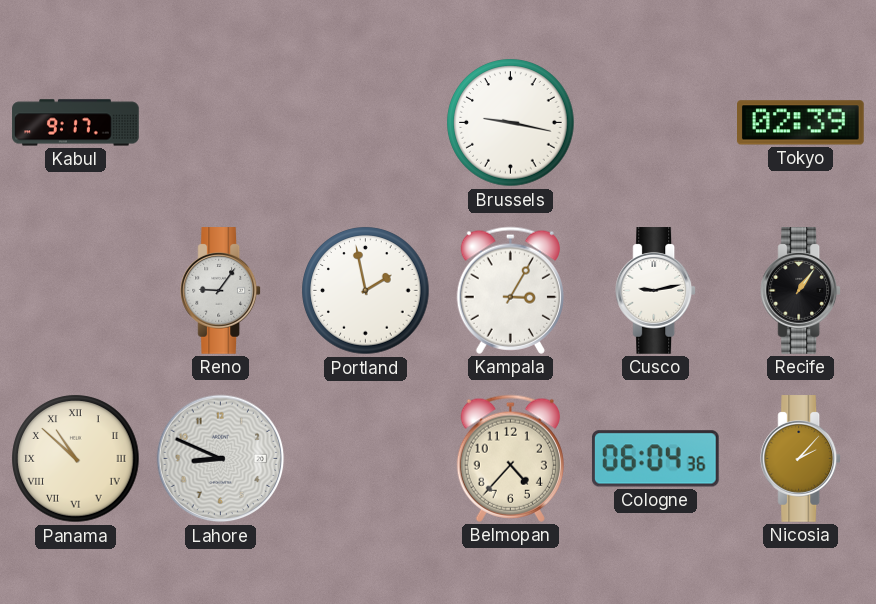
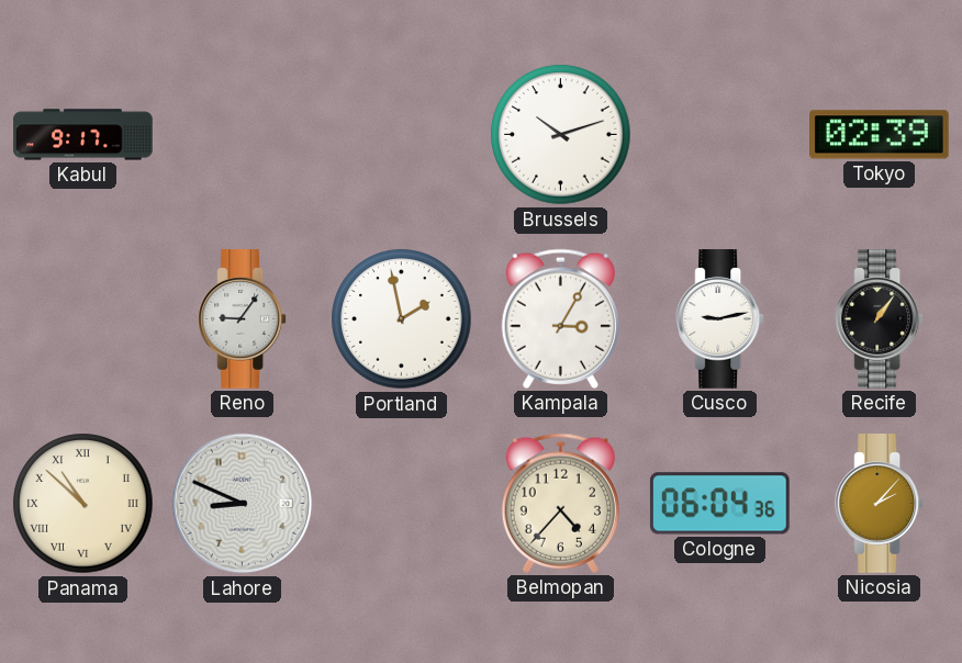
Brussels: 9:17 -> 10:12
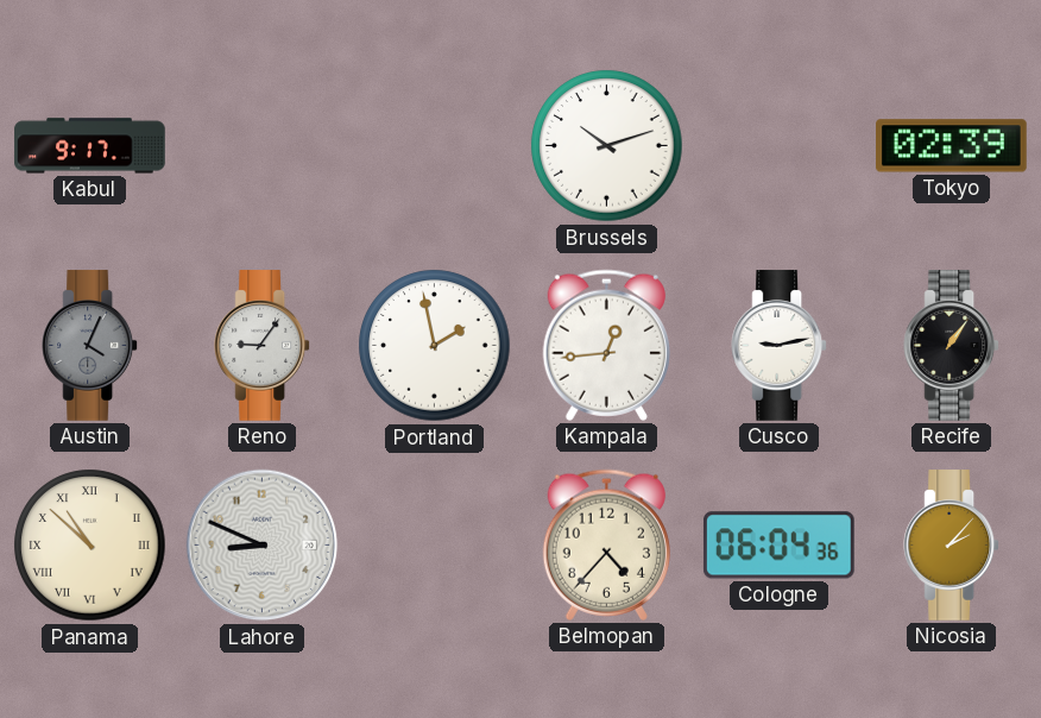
Austin: none -> 4:04
Kampala: 3:05 -> 12:44
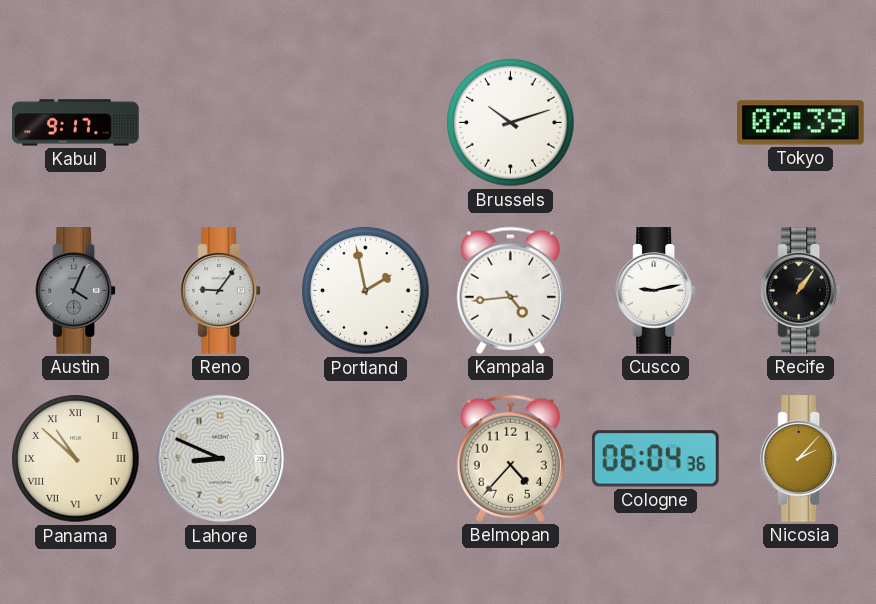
Kampala: 12:44 -> 4:44
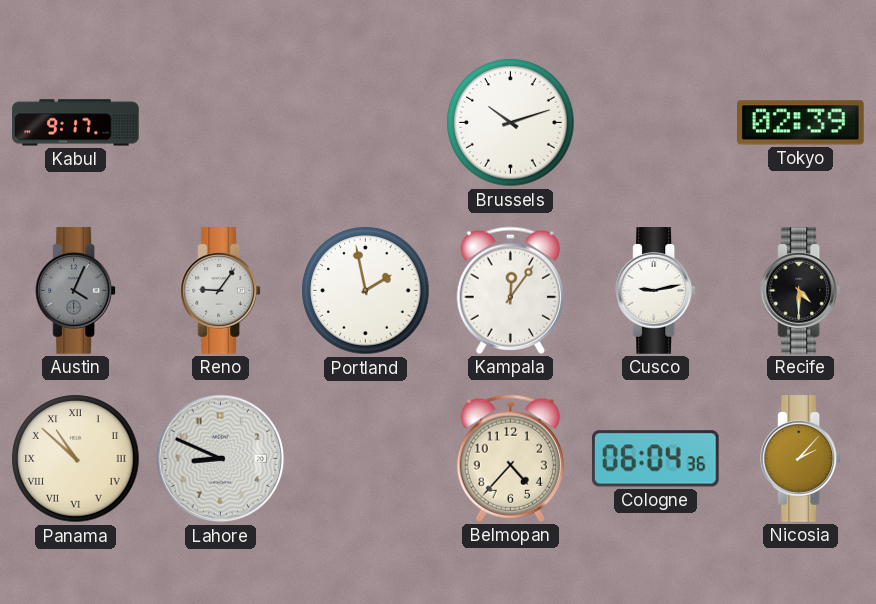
Kampala: 4:44 -> 12:06
Recife: 1:06 -> 4:30
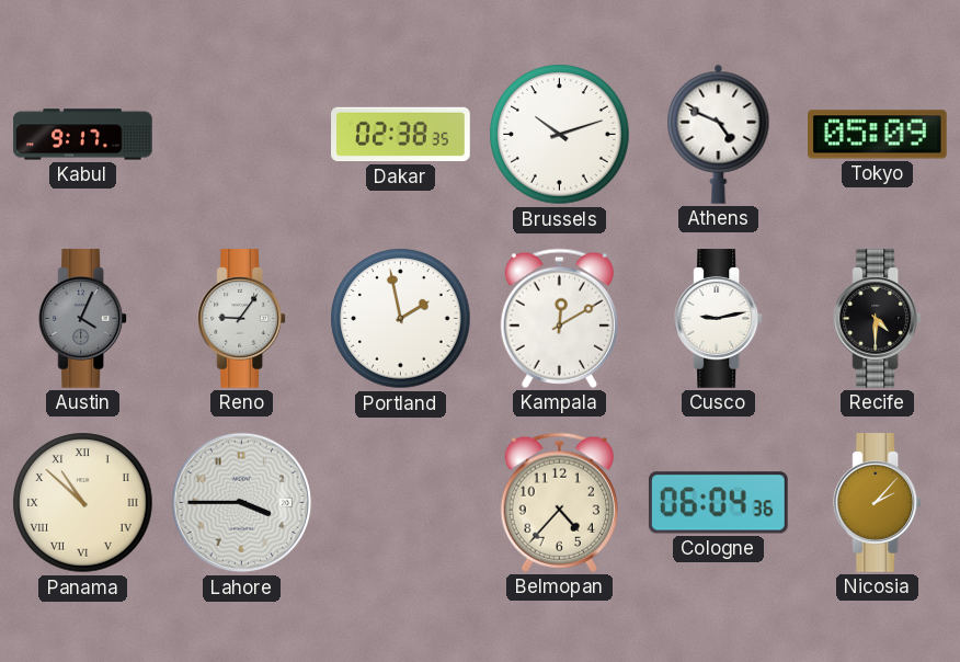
Dakar: none -> 02:38
Athens: none -> 4:49
Tokyo: 02:39 -> 05:09
Kampala: 12:06 -> 12:10
Lahore: 8:49 -> 3:45
